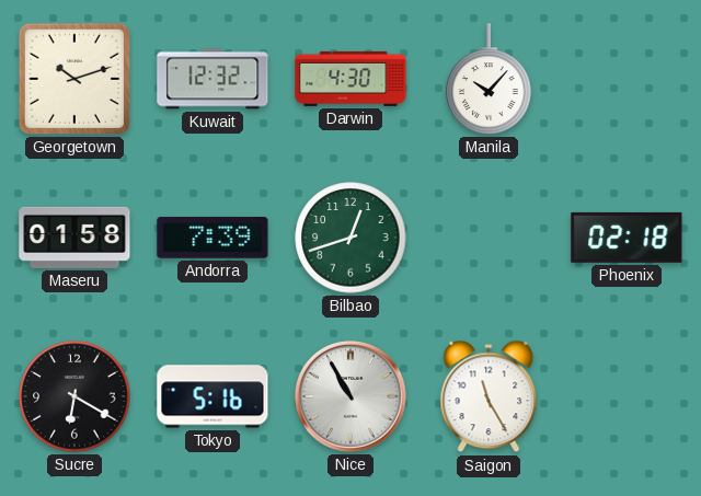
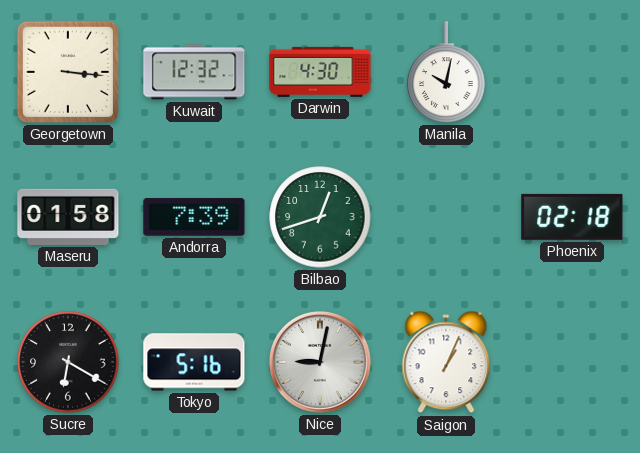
Georgetown: 10:12 -> 3:16
Manila: 10:07 -> 10:02
Nice: 10:55 -> 9:02
Saigon: 11:25 -> 1:04
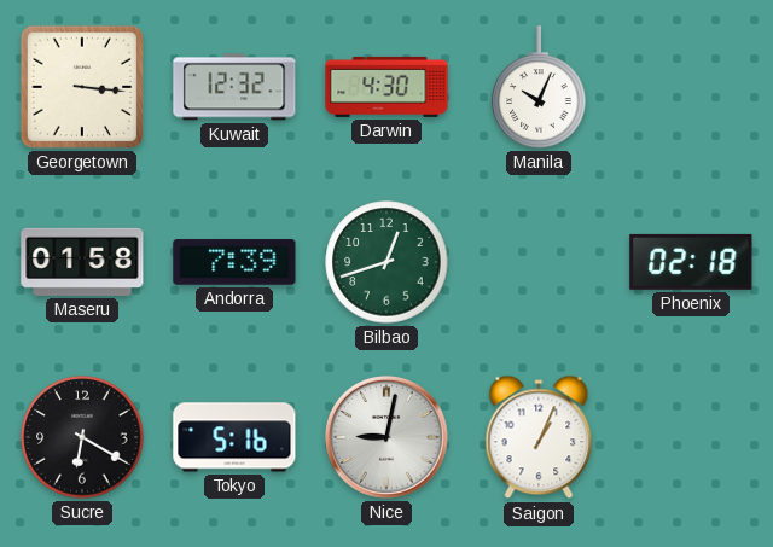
Manila: 10:02 -> 10:04
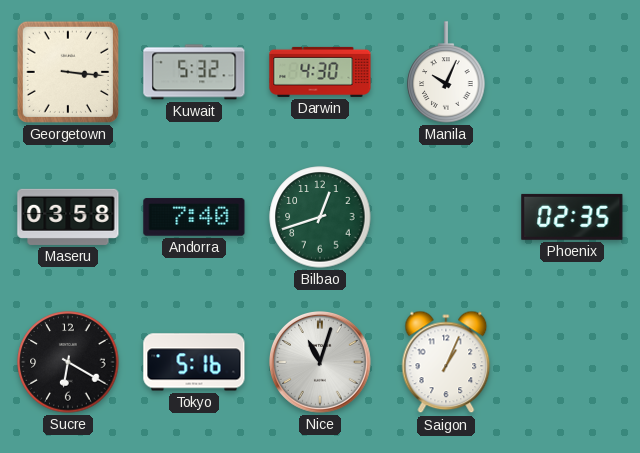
Kuwait: 12:32 -> 5:32
Maseru: 01:58 -> 03:58
Andorra: 7:39 -> 7:40
Phoenix: 02:18 -> 02:35
Nice: 9:02 -> 11:03
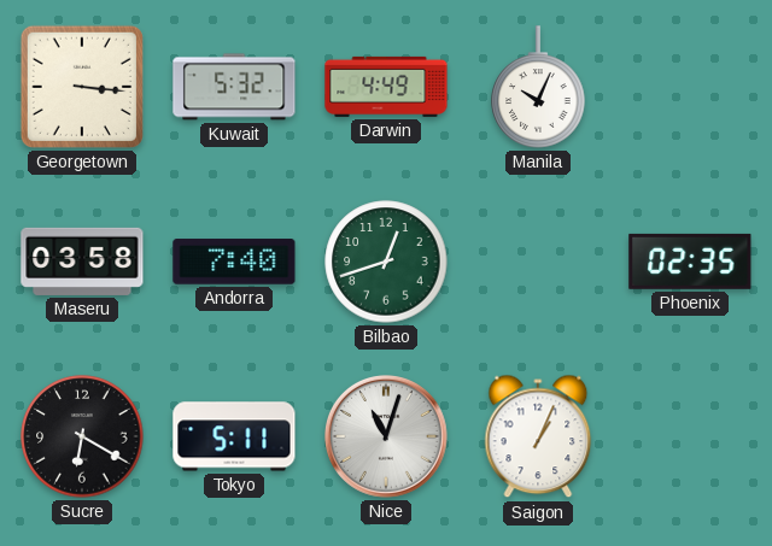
Darwin: 4:30 -> 4:49
Tokyo: 5:16 -> 5:11
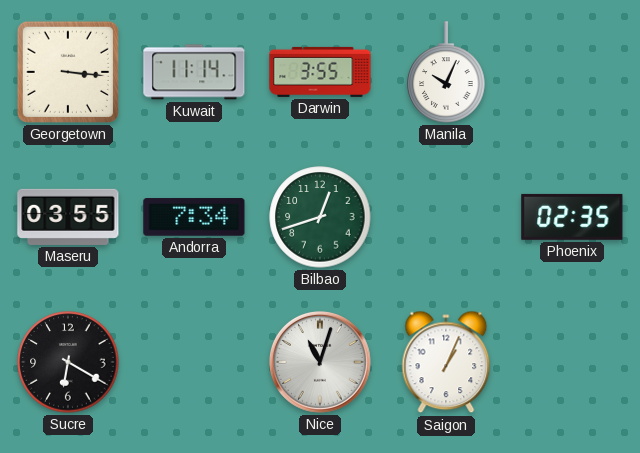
Kuwait: 5:32 -> 11:14
Darwin: 4:49 -> 3:55
Maseru: 03:58 -> 03:55
Andorra: 7:40 -> 7:34
Tokyo: 5:11 -> none
